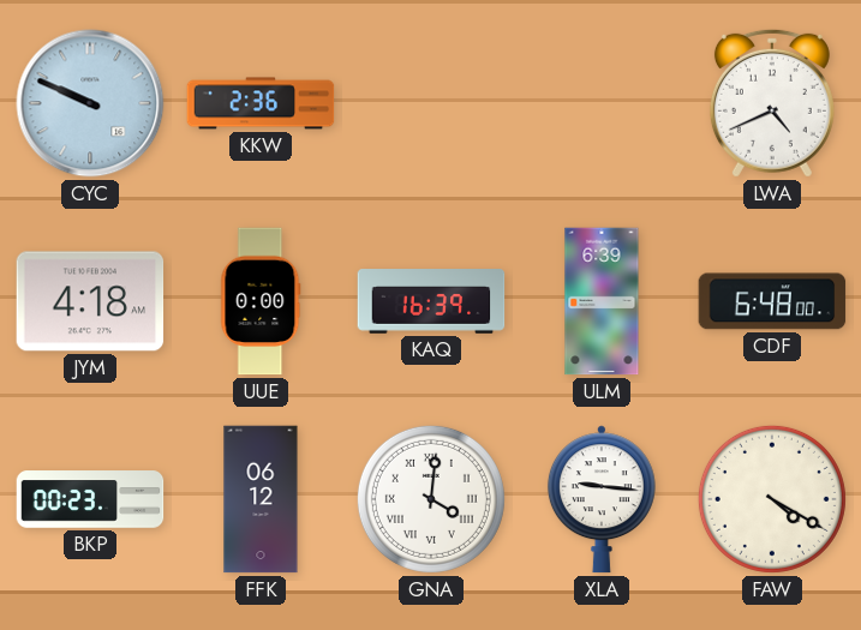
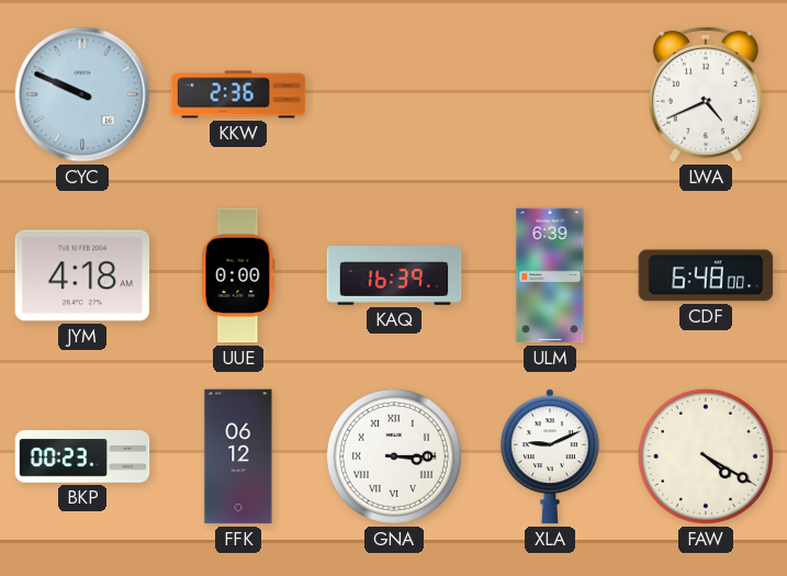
GNA: 4:01 -> 3:15
XLA: 9:16 -> 9:11
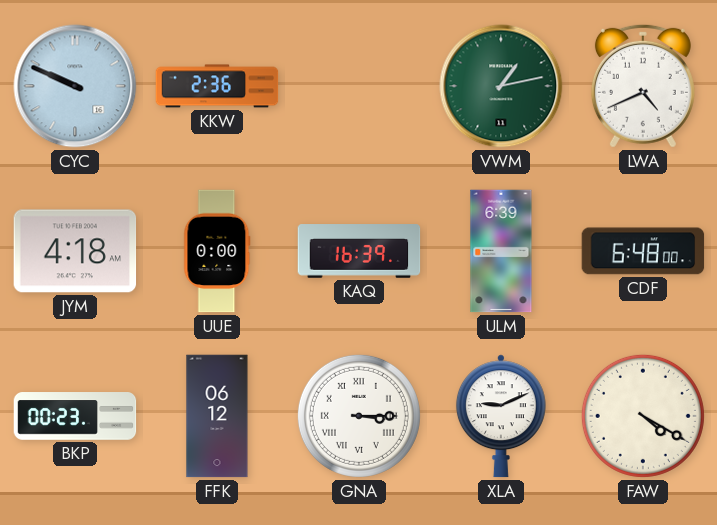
VWM: none -> 1:13
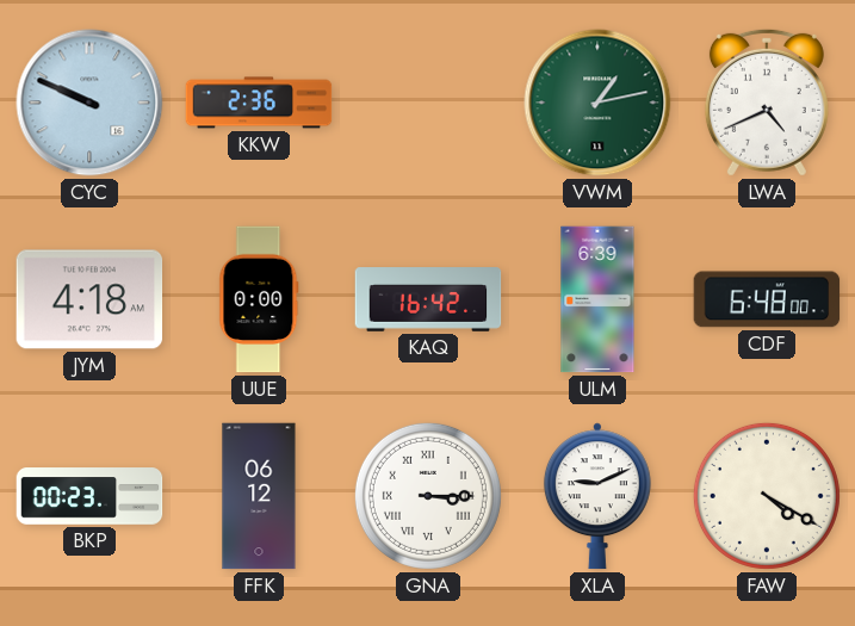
KAQ: 16:39 -> 16:42
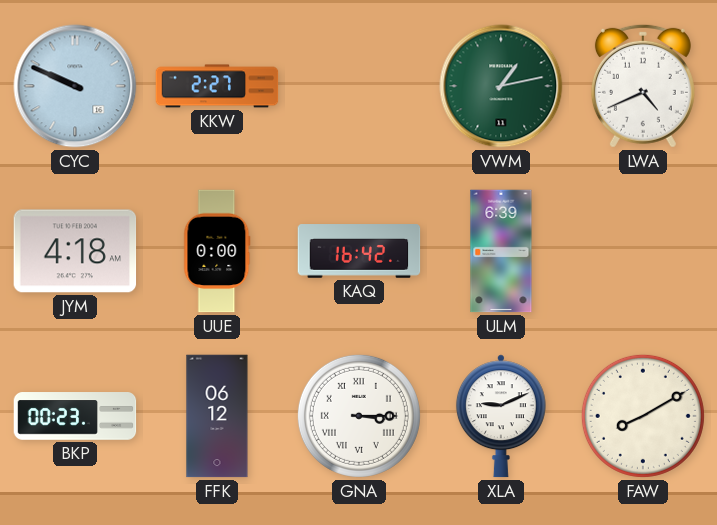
KKW: 2:36 -> 2:27
CDF: 6:48 -> none
FAW: 4:20 -> 8:10
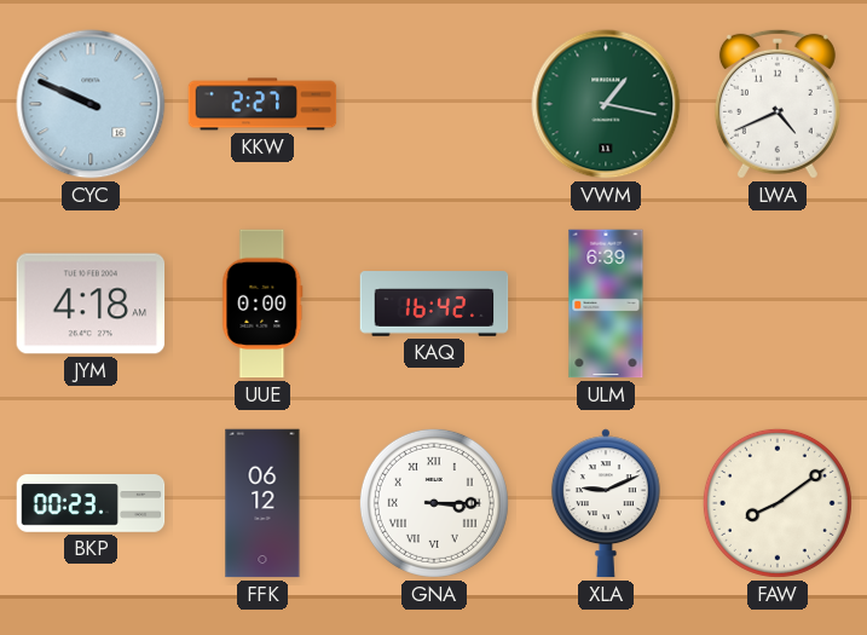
VWM: 1:13 -> 1:17
FAW: 8:10 -> 8:09
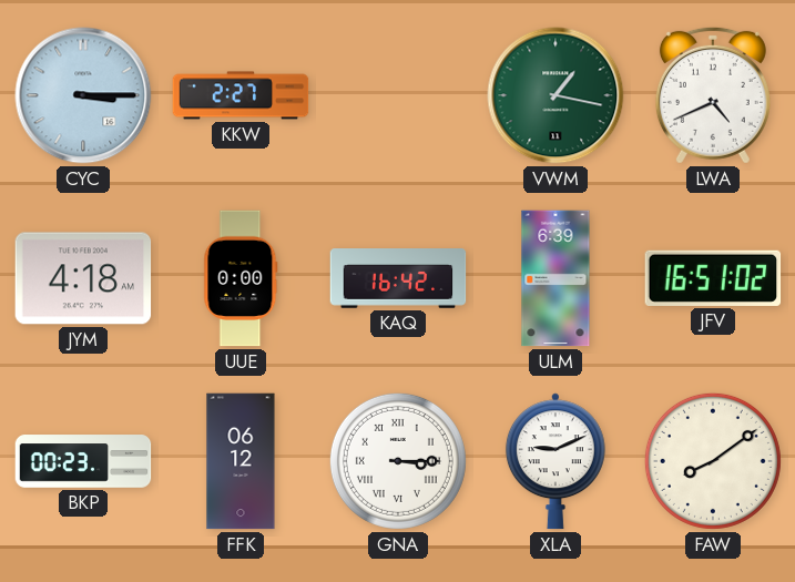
CYC: 9:49 -> 3:15
JFV: none -> 16:51
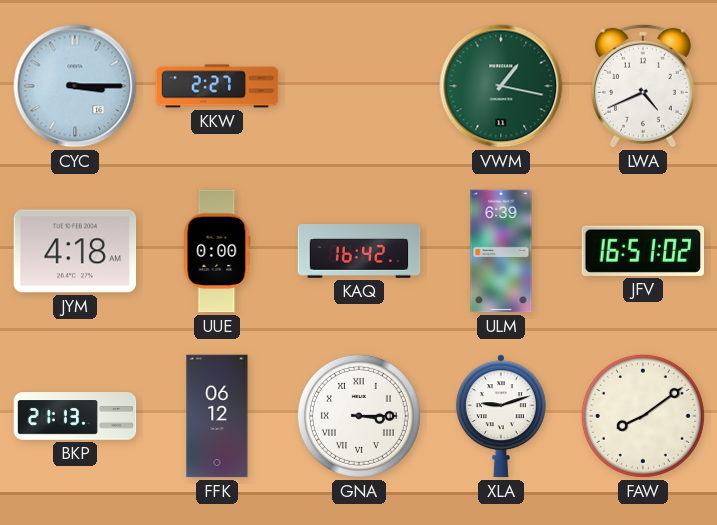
BKP: 00:23 -> 21:13
XLA: 9:11 -> 9:12
